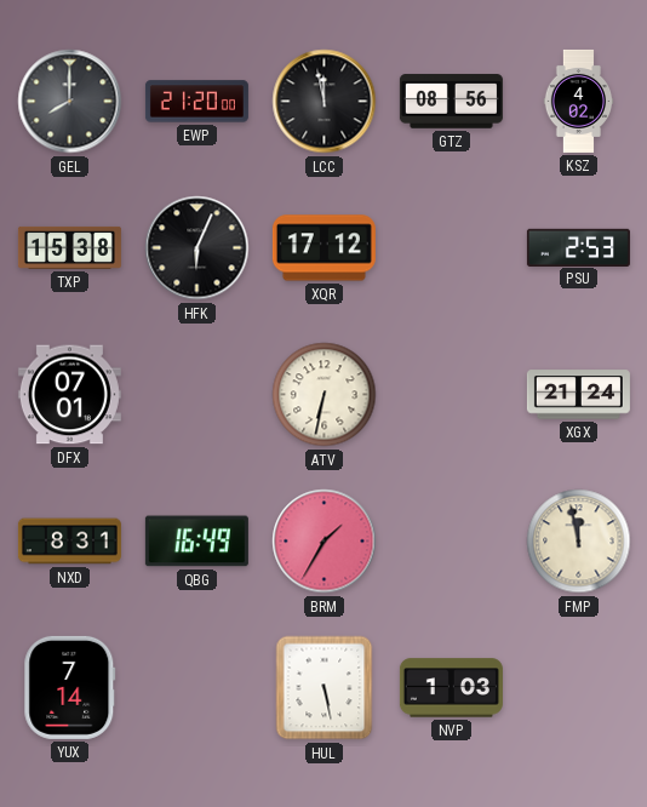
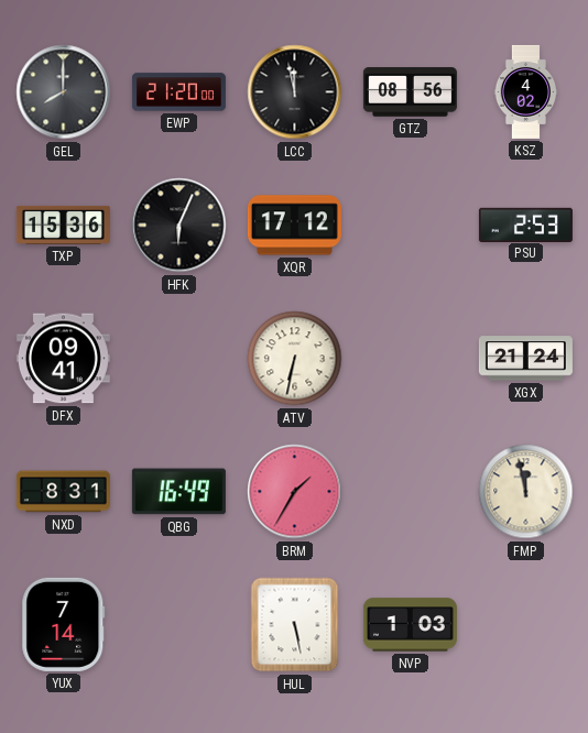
TXP: 15:38 -> 15:36
DFX: 07:01 -> 09:41
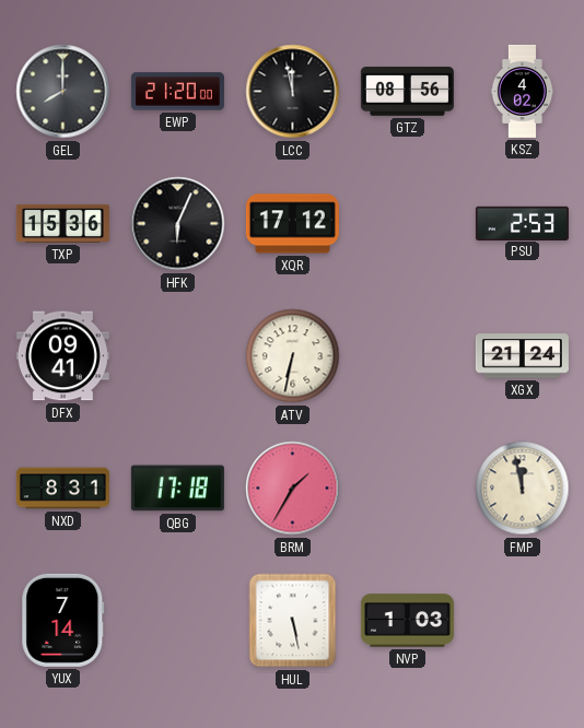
QBG: 16:49 -> 17:18
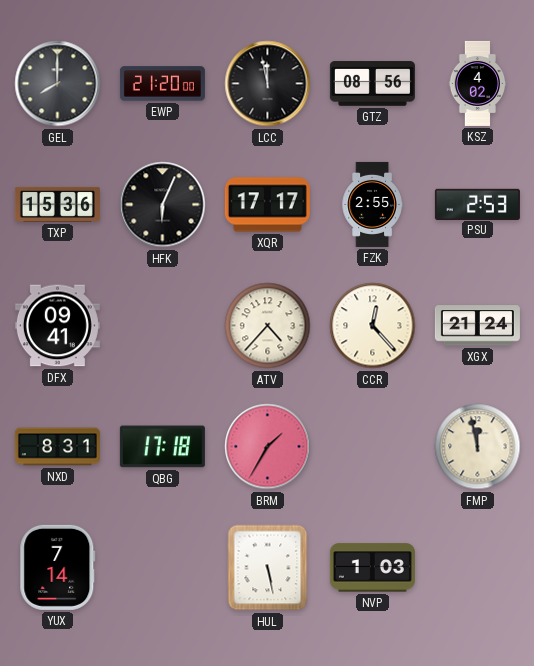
XQR: 17:12 -> 17:17
FZK: none -> 2:55
ATV: 6:32 -> 4:37
CCR: none -> 12:23
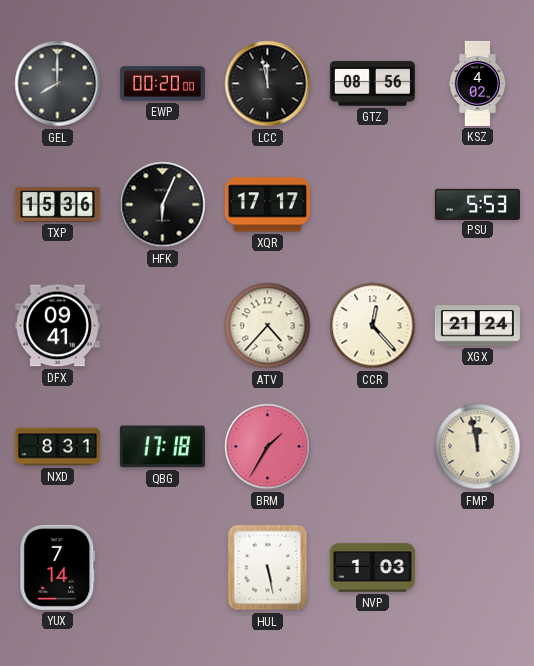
EWP: 21:20 -> 00:20
FZK: 2:55 -> none
PSU: 2:53 -> 5:53
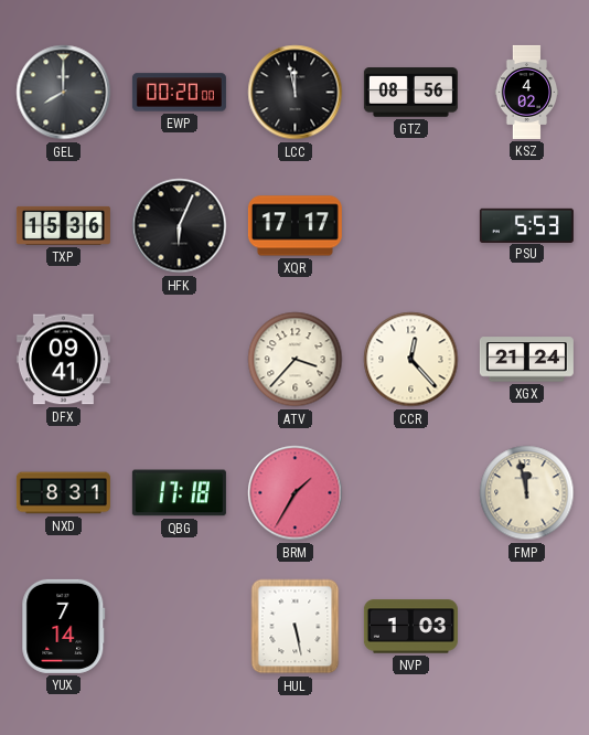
ATV: 4:37 -> 3:37
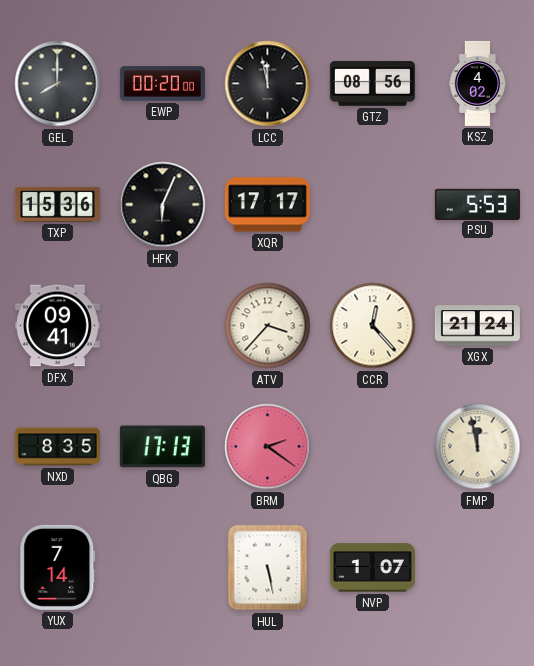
NXD: 8:31 -> 8:35
QBG: 17:18 -> 17:13
BRM: 1:35 -> 2:21
NVP: 1:03 -> 1:07
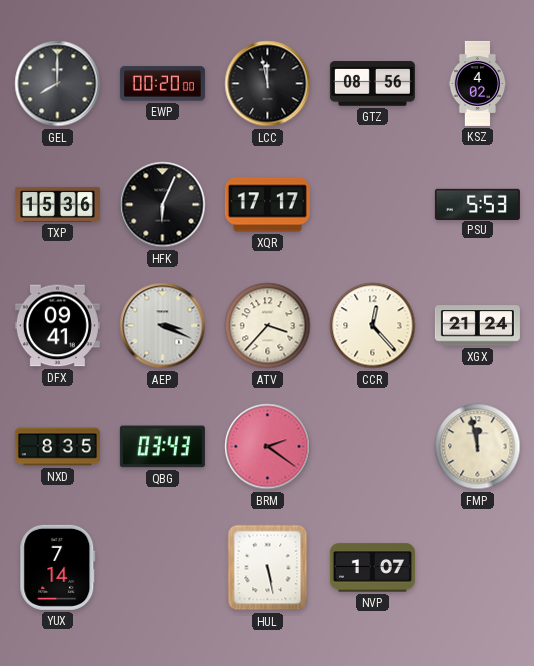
AEP: none -> 3:19
QBG: 17:13 -> 03:43
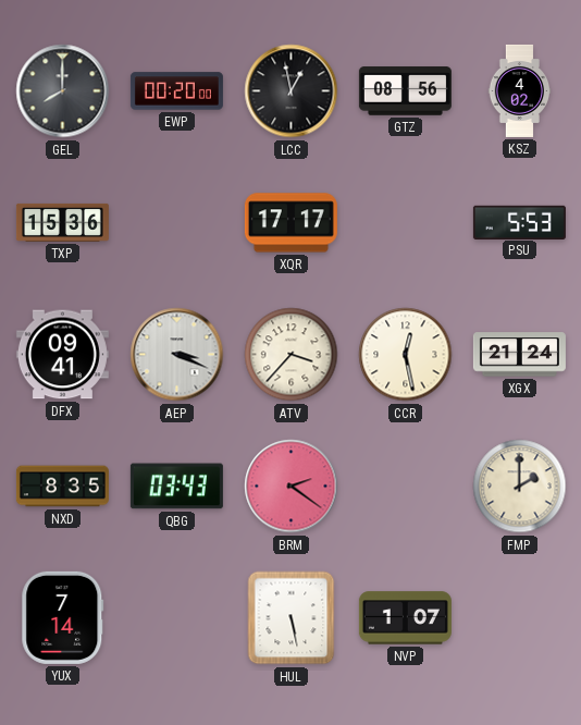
LCC: 11:58 -> 12:58
HFK: 6:04 -> none
CCR: 12:23 -> 12:28
FMP: 11:58 -> 2:00
